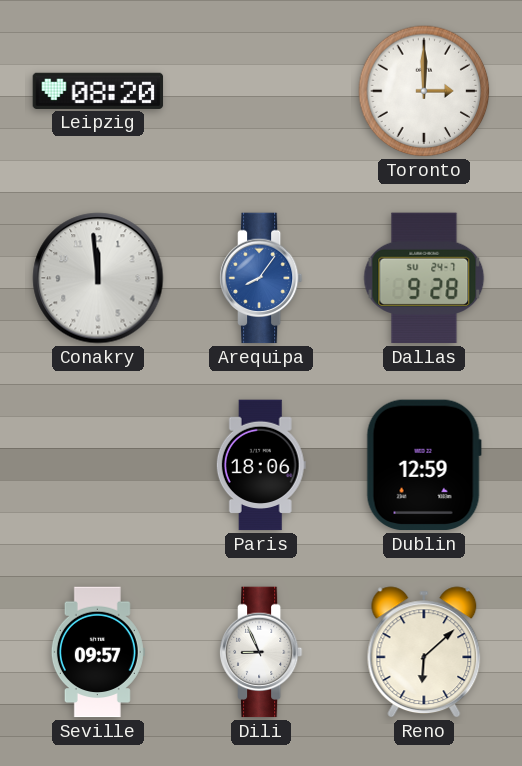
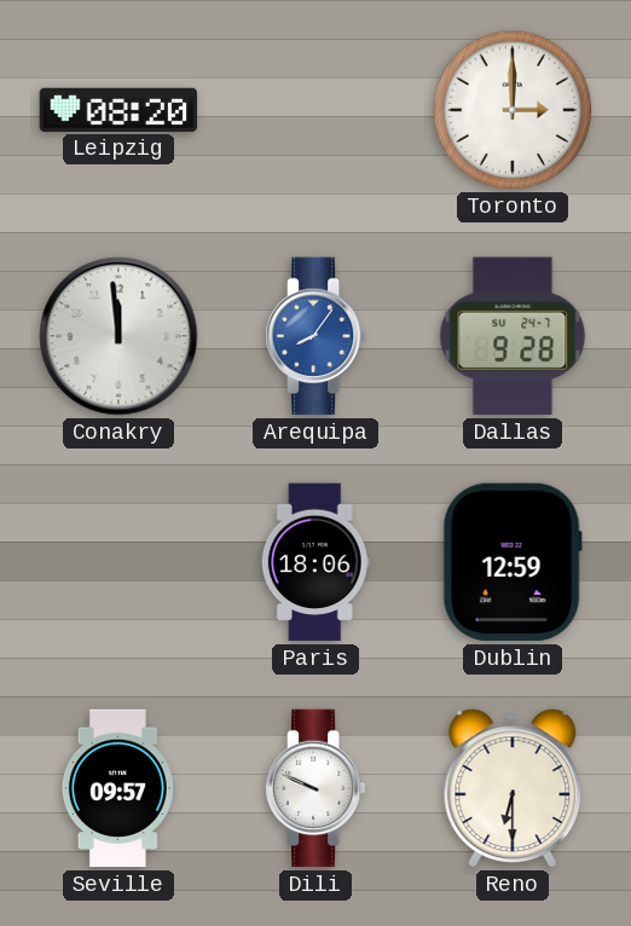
Dili: 8:56 -> 9:49
Reno: 6:08 -> 6:30
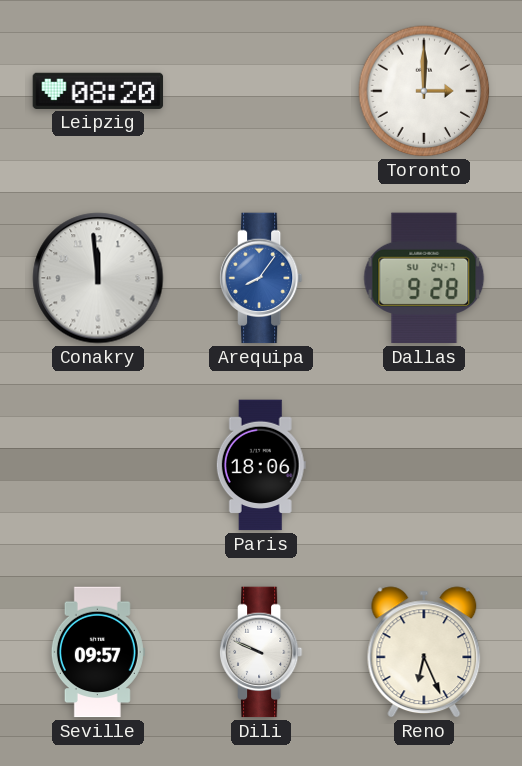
Dublin: 12:59 -> none
Reno: 6:30 -> 6:26
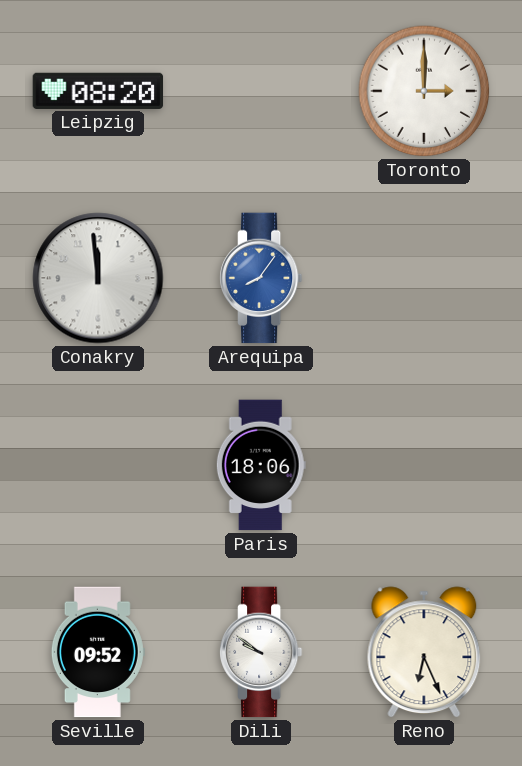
Dallas: 9:28 -> none
Seville: 09:57 -> 09:52
Dili: 9:49 -> 9:51
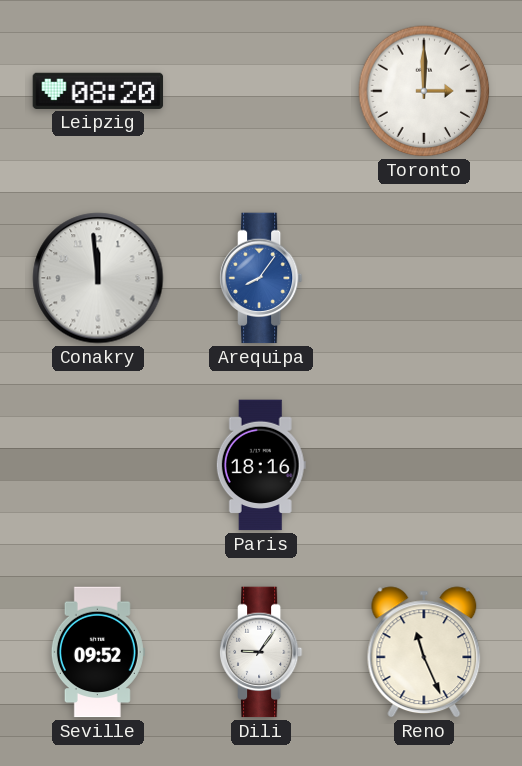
Paris: 18:06 -> 18:16
Dili: 9:51 -> 9:06
Reno: 6:26 -> 11:26
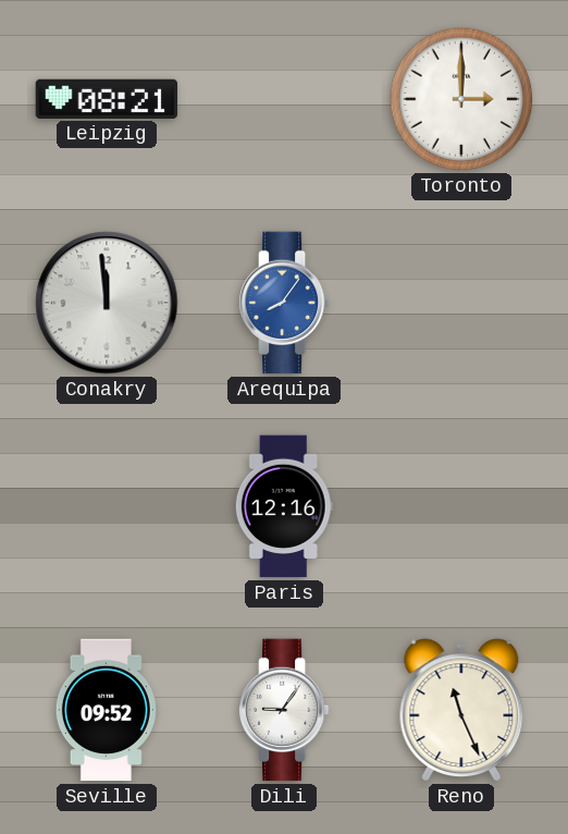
Leipzig: 08:20 -> 08:21
Paris: 18:16 -> 12:16
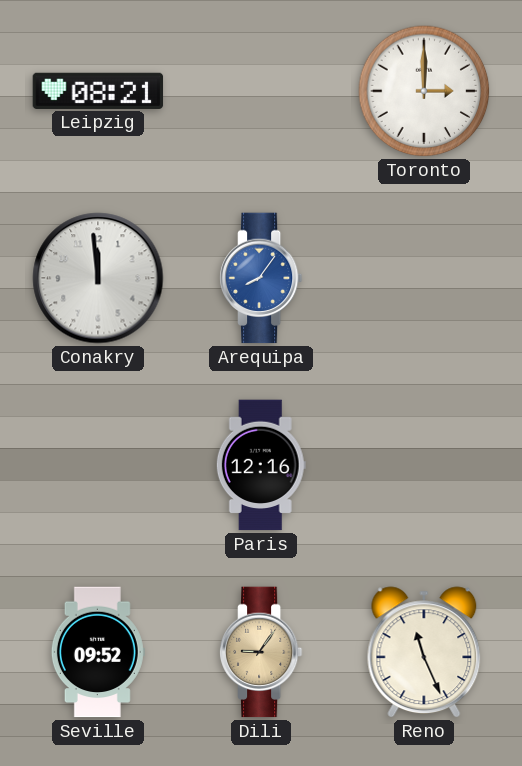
Dili dial: white -> champagne
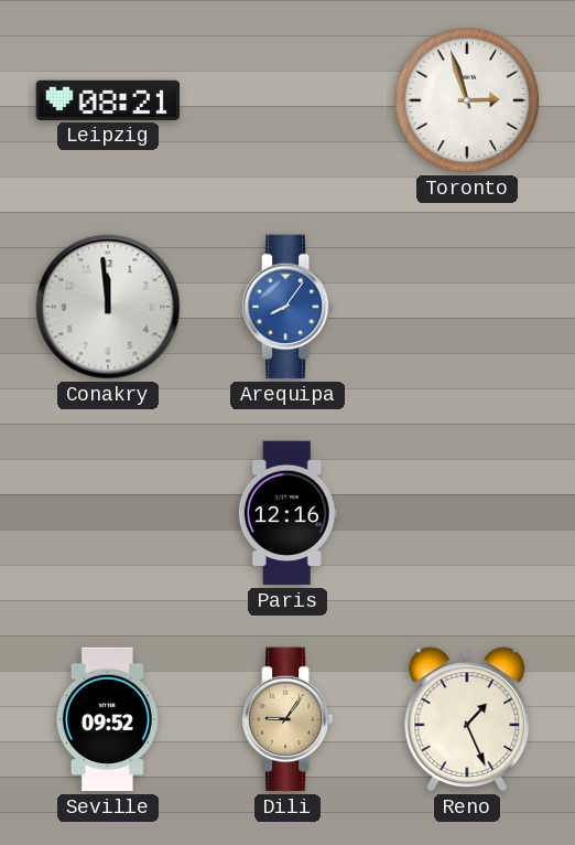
Toronto: 3:00 -> 2:57
Reno: 11:26 -> 1:26
